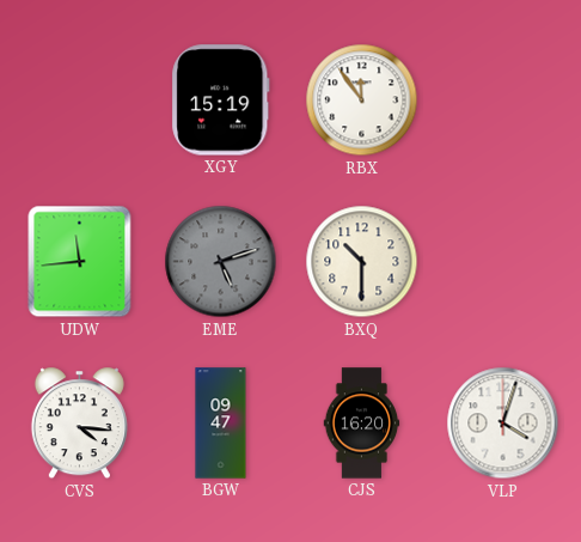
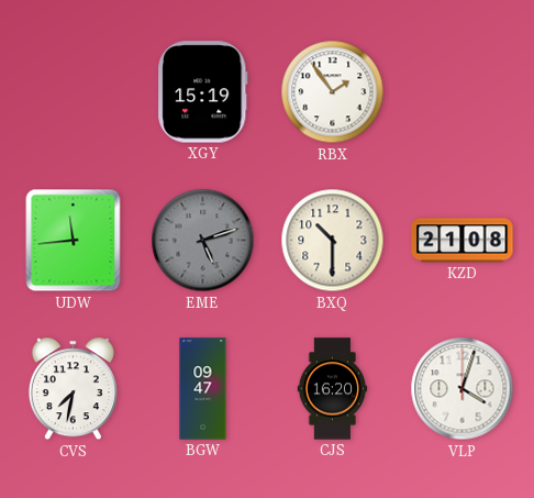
RBX: 11:54 -> 1:54
KZD: none -> 21:08
CVS: 4:16 -> 7:32
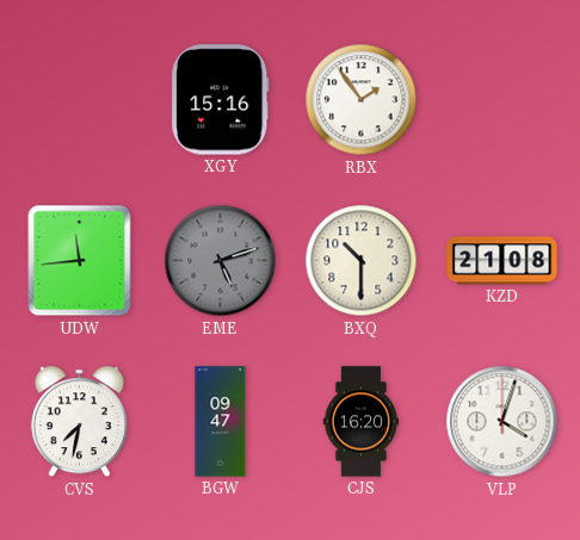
XGY: 15:19 -> 15:16
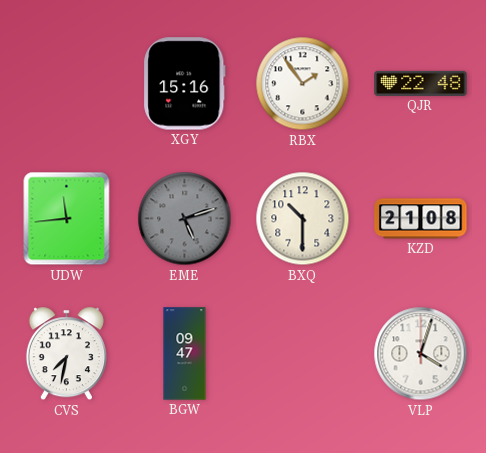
QJR: none -> 22:48
CJS: 16:20 -> none
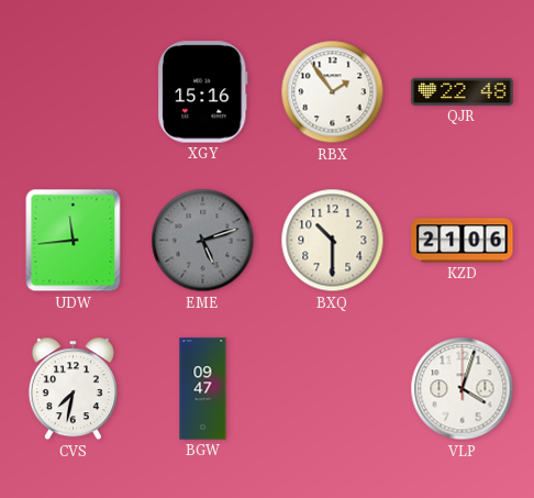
KZD: 21:08 -> 21:06
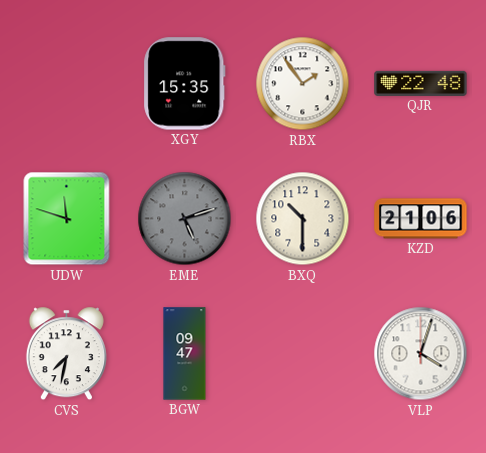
XGY: 15:16 -> 15:35
UDW: 11:44 -> 11:48
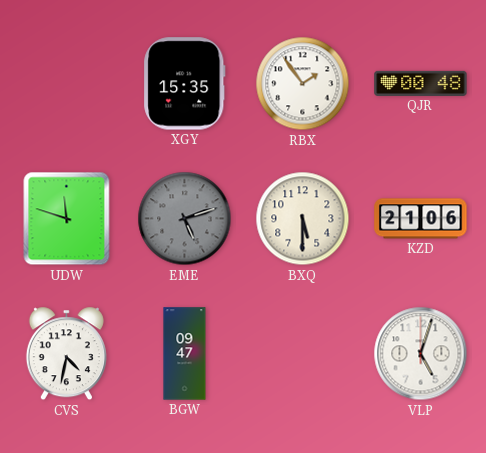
QJR: 22:48 -> 00:48
BXQ: 10:30 -> 5:30
CVS: 7:32 -> 4:32
VLP: 4:03 -> 5:03
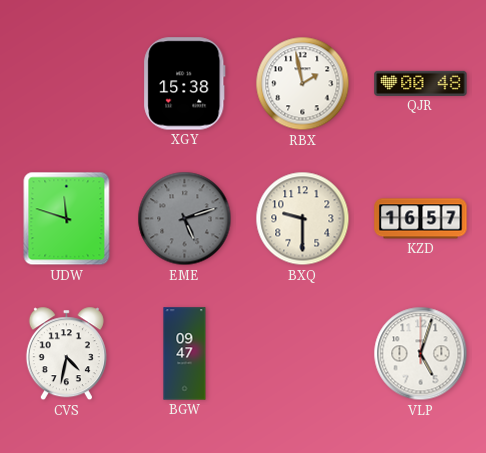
XGY: 15:35 -> 15:38
RBX: 1:54 -> 1:58
BXQ: 5:30 -> 9:30
KZD: 21:06 -> 16:57
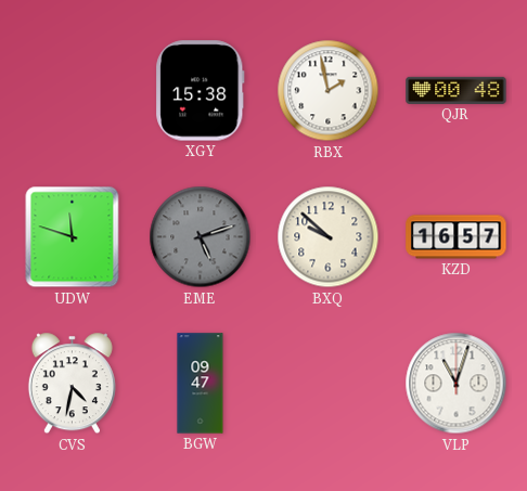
BXQ: 9:30 -> 9:52
VLP: 5:03 -> 11:03
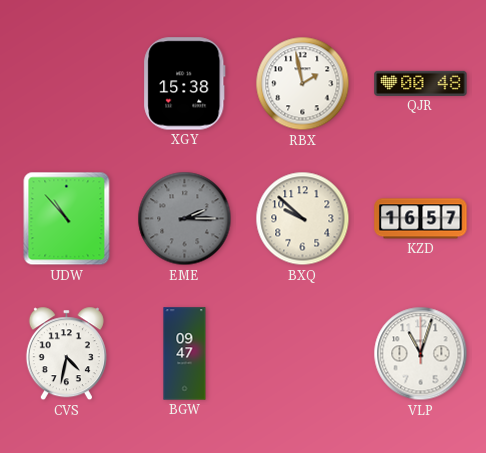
UDW: 11:48 -> 10:53
EME: 5:12 -> 2:15
